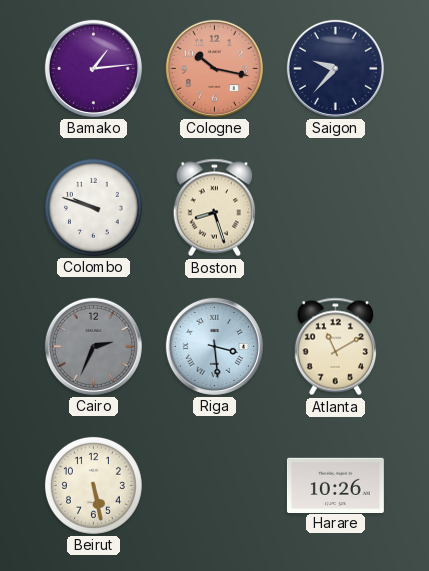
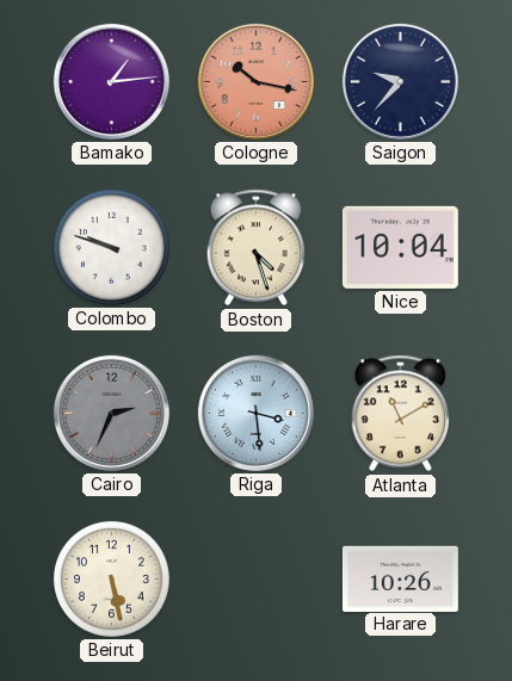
Boston: 8:27 -> 4:27
Nice: none -> 10:04
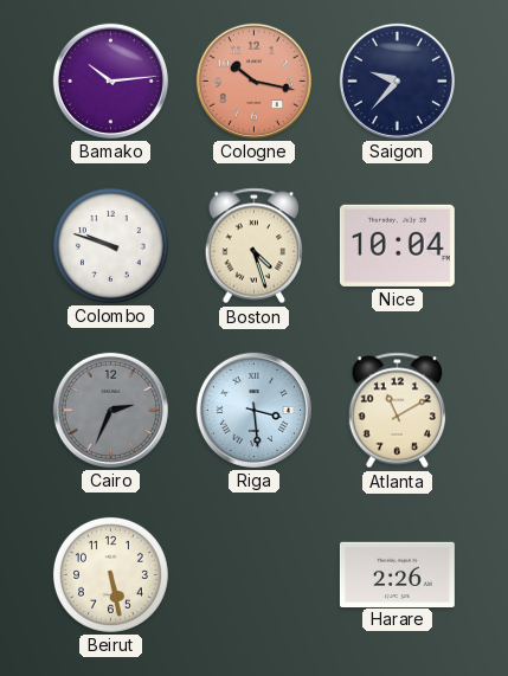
Bamako: 1:14 -> 10:14
Harare: 10:26 -> 2:26
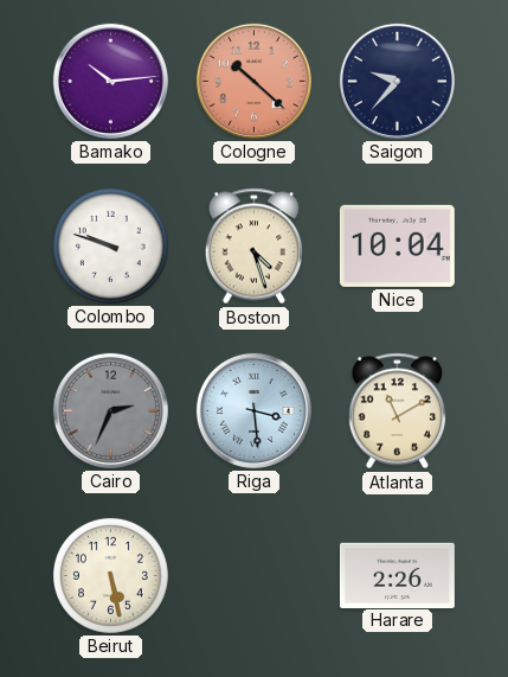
Cologne: 10:17 -> 10:22
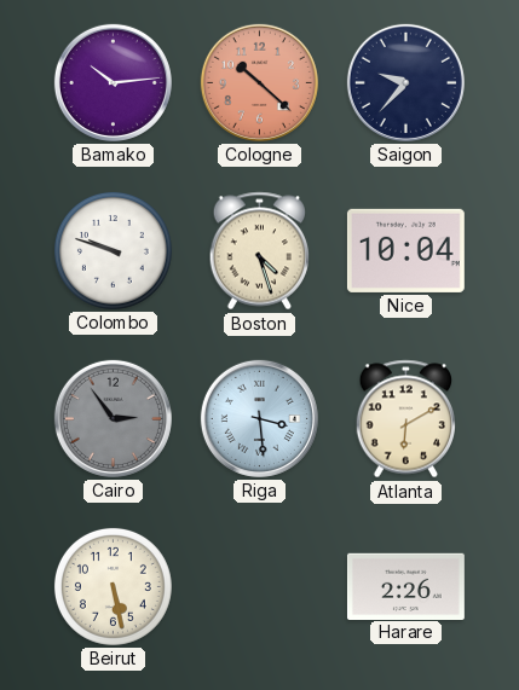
Cairo: 2:34 -> 2:54
Atlanta: 11:10 -> 6:10
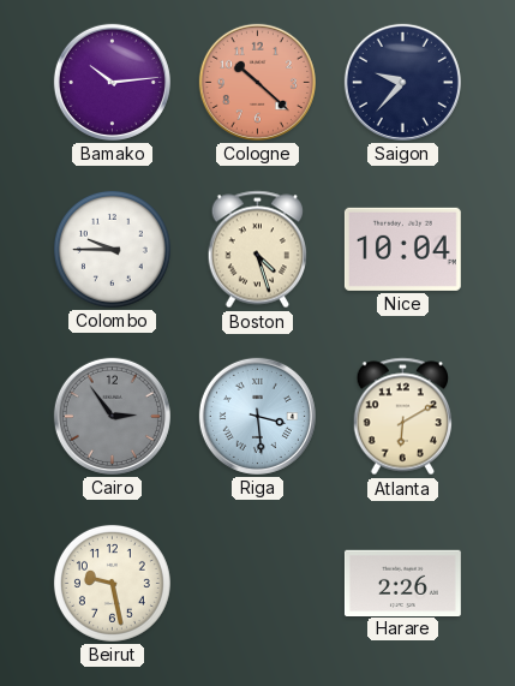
Colombo: 9:48 -> 9:45
Beirut: 5:28 -> 9:28
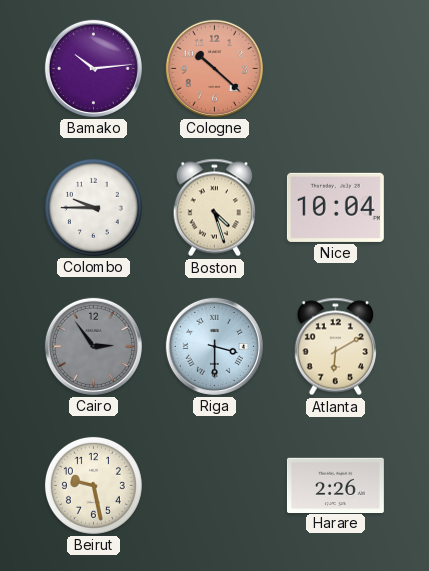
Saigon: 9:37 -> none
Riga: 3:29 -> 3:30
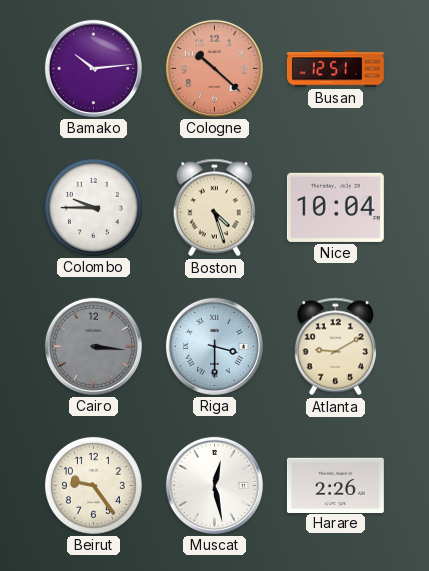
Busan: none -> 12:51
Cairo: 2:54 -> 3:16
Atlanta: 6:10 -> 9:10
Beirut: 9:28 -> 9:24
Muscat: none -> 12:28
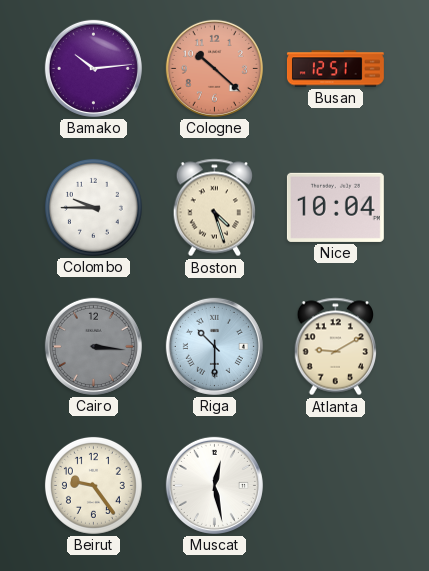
Riga: 3:30 -> 10:30
Harare: 2:26 -> none
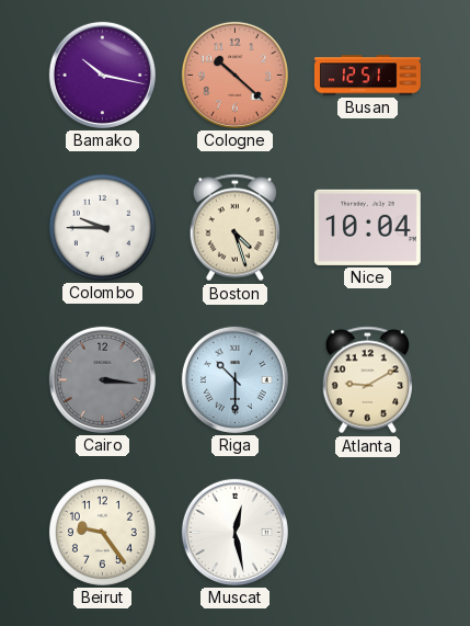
Bamako: 10:14 -> 10:17
